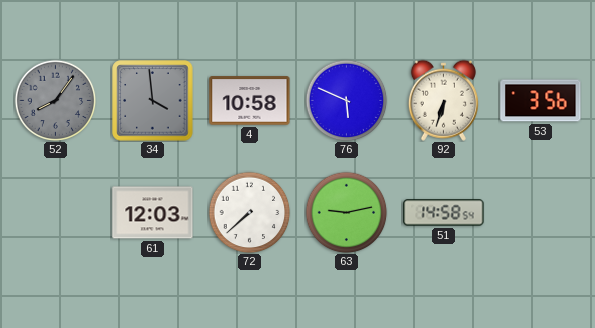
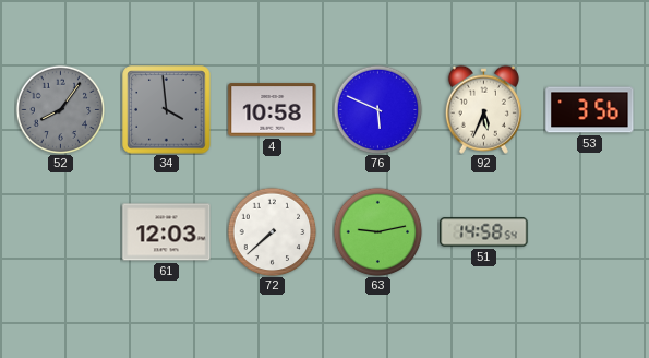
92: 6:33 -> 5:34
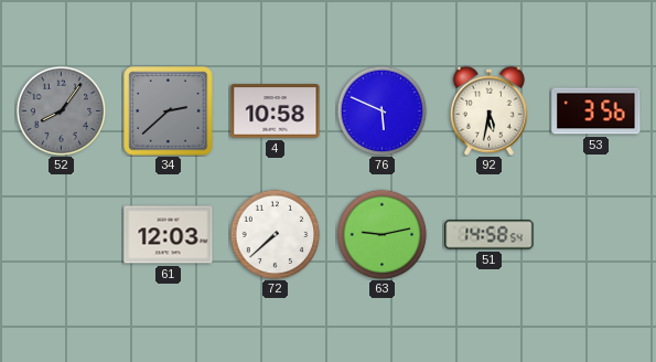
34: 3:59 -> 2:38
92: 5:34 -> 5:32
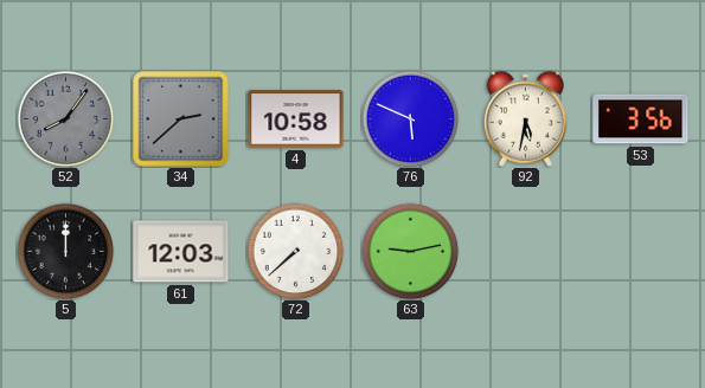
5: none -> 12:00
51: 14:58 -> none
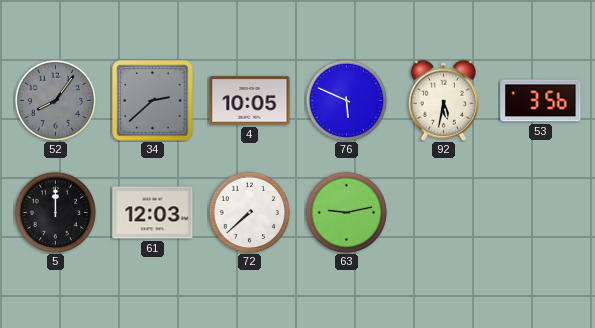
4: 10:58 -> 10:05
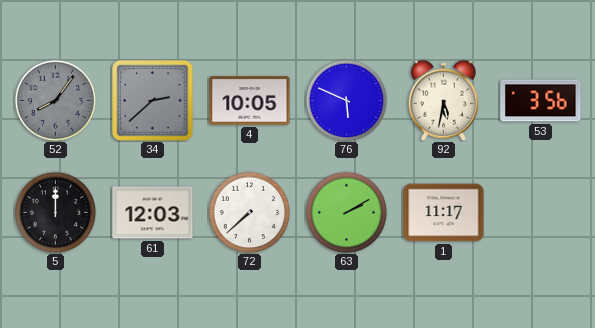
63: 9:13 -> 2:10
1: none -> 11:17
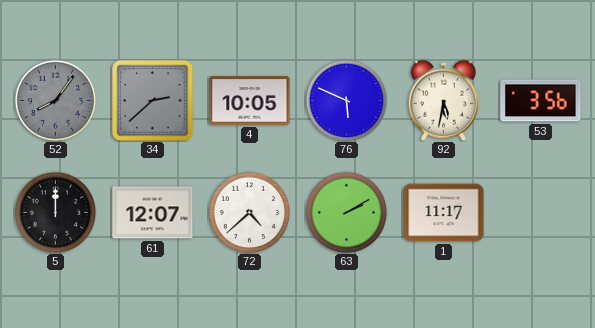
61: 12:03 -> 12:07
72: 7:38 -> 4:38
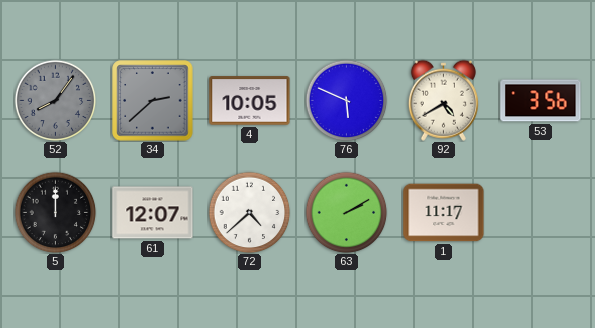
92: 5:32 -> 4:40
